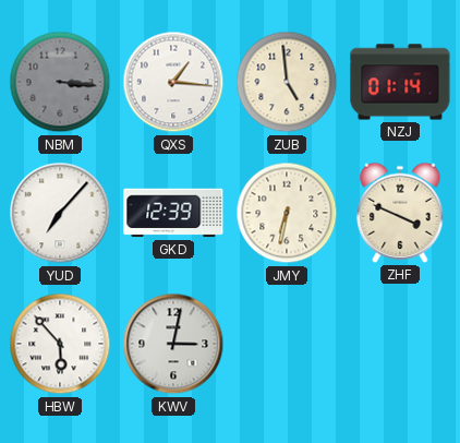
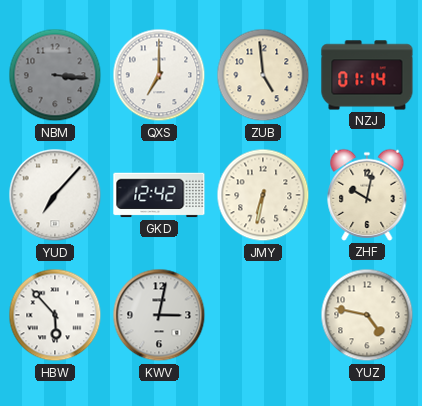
QXS: 1:16 -> 7:00
GKD: 12:39 -> 12:42
ZHF: 3:49 -> 10:02
YUZ: none -> 4:47
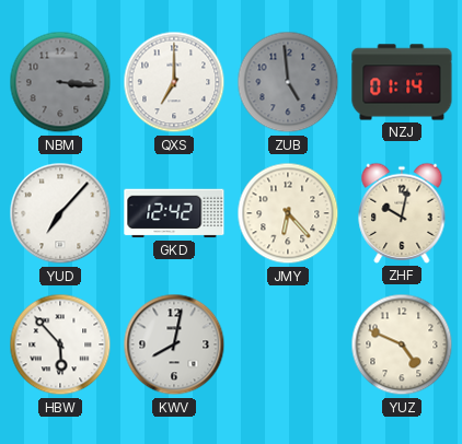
ZUB dial: cream -> grey
JMY: 6:32 -> 6:23
KWV: 3:02 -> 8:02
YUZ: 4:47 -> 4:49
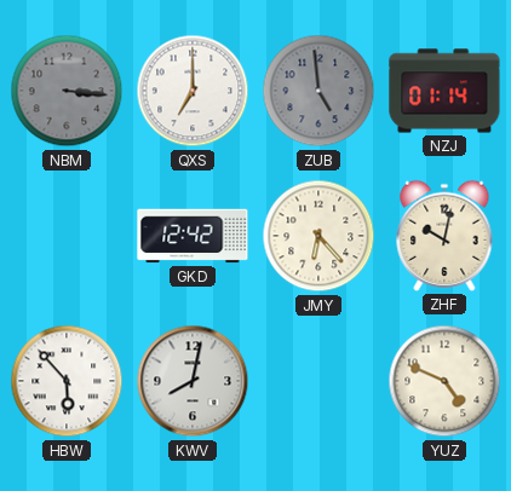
YUD: 7:07 -> none
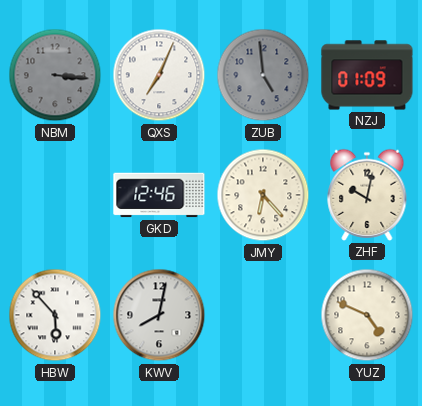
QXS: 7:00 -> 7:04
NZJ: 01:14 -> 01:09
GKD: 12:42 -> 12:46
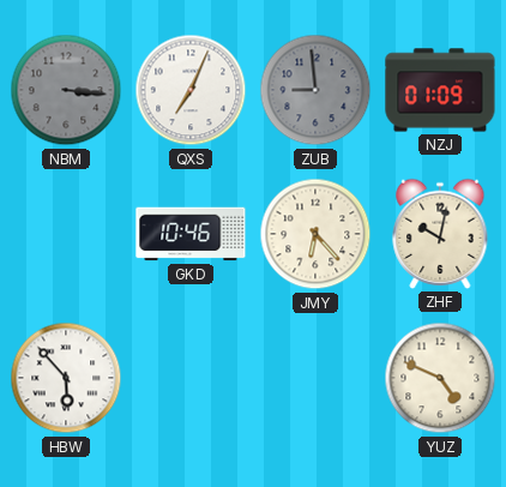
ZUB: 4:59 -> 8:59
GKD: 12:46 -> 10:46
KWV: 8:02 -> none
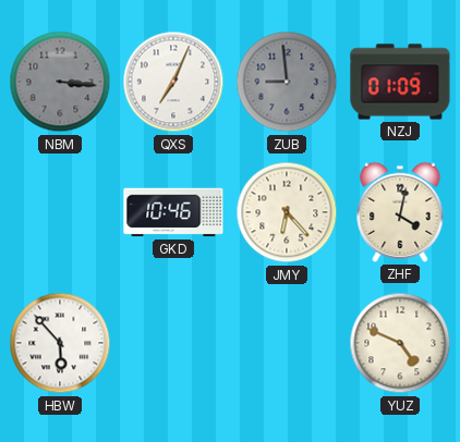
ZHF: 10:02 -> 4:02
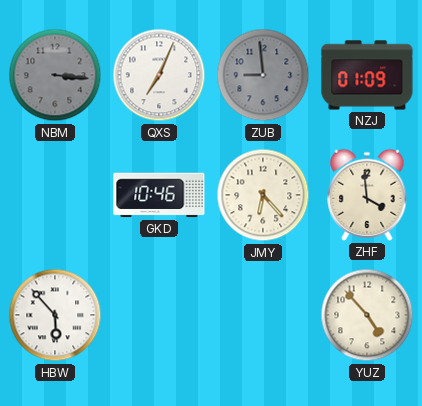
ZHF: 4:02 -> 3:59
YUZ: 4:49 -> 4:53
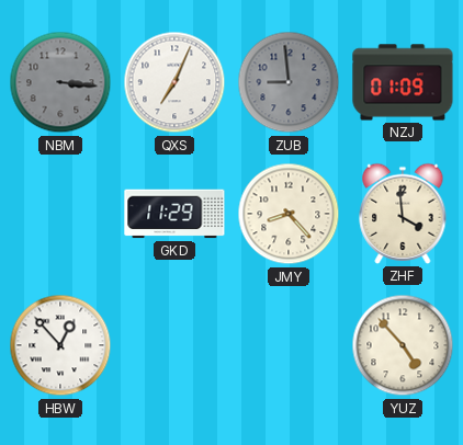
GKD: 10:46 -> 11:29
JMY: 6:23 -> 8:23
HBW: 5:53 -> 12:53
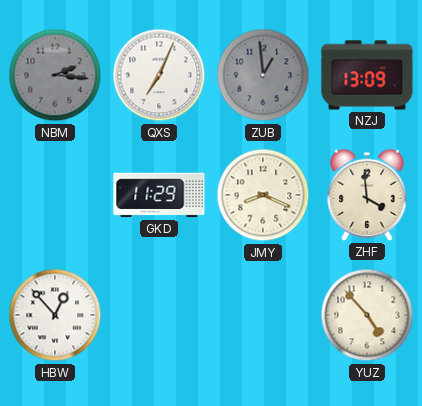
NBM: 3:16 -> 2:16
ZUB: 8:59 -> 12:59
NZJ: 01:09 -> 13:09
JMY: 8:23 -> 8:19
